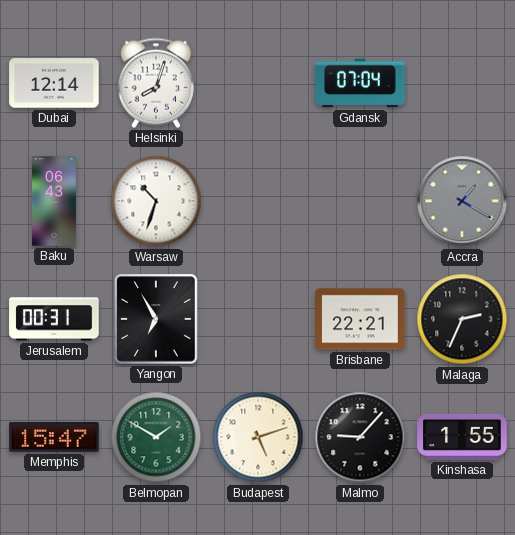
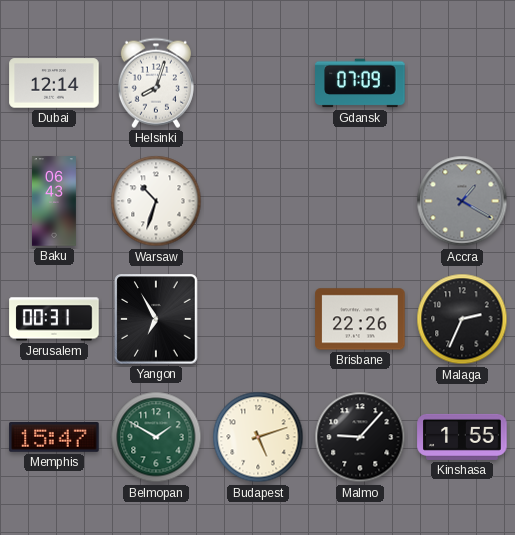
Gdansk: 07:04 -> 07:09
Brisbane: 22:21 -> 22:26
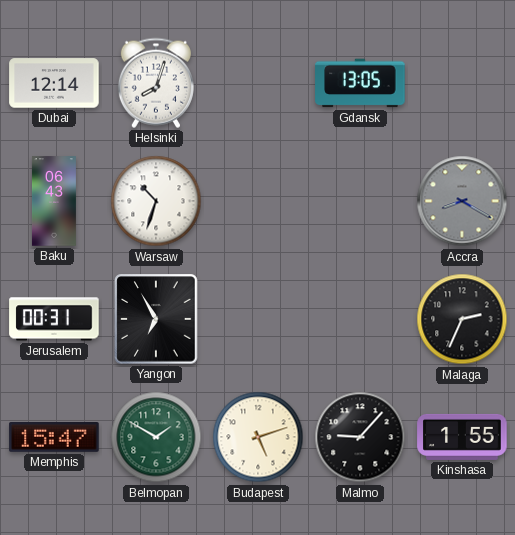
Gdansk: 07:09 -> 13:05
Accra: 1:20 -> 8:20
Brisbane: 22:26 -> none
